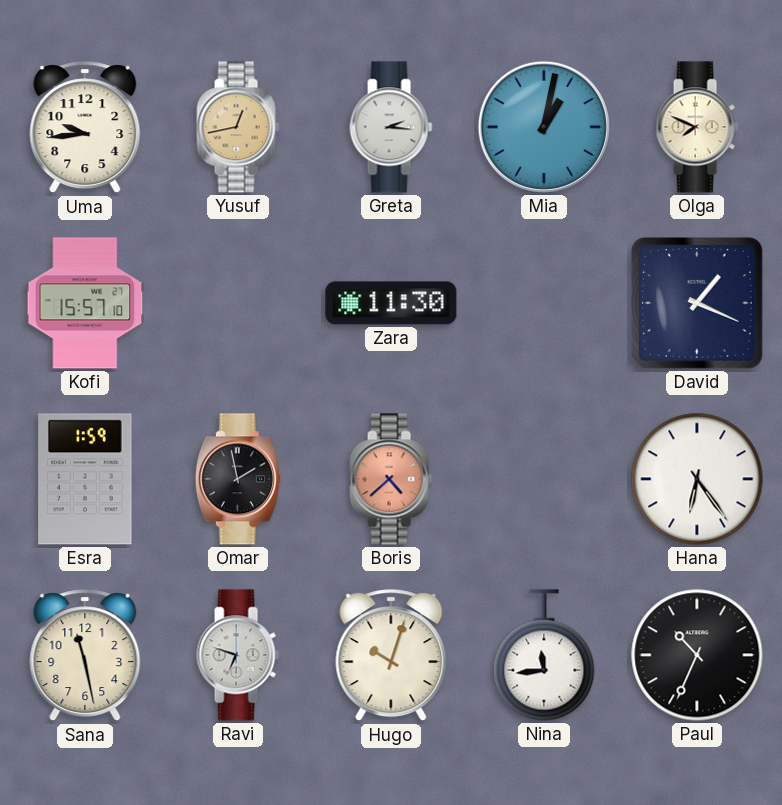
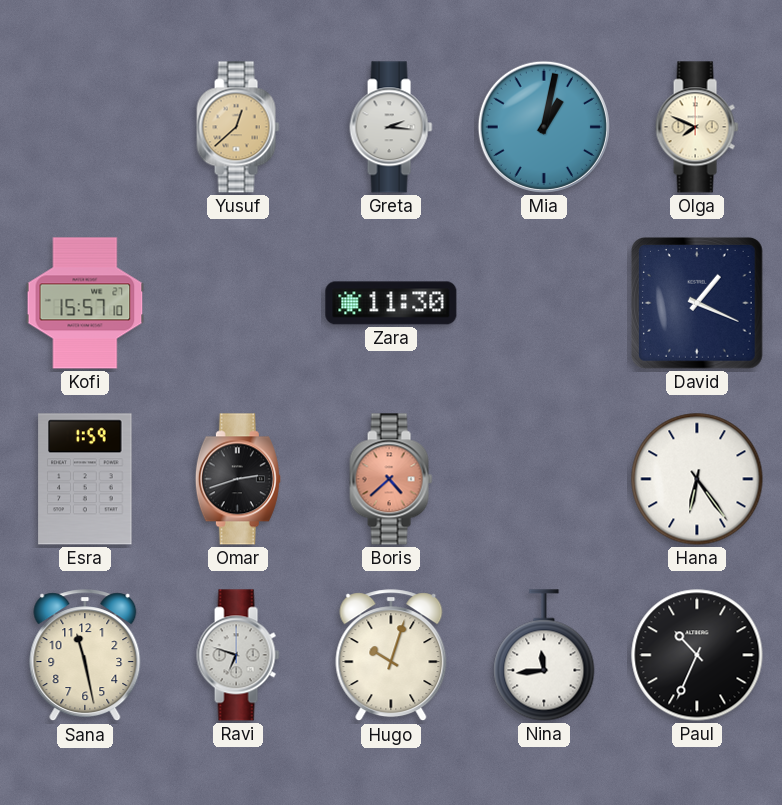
Uma: 9:44 -> none
Yusuf: 12:43 -> 12:38
Omar: 1:58 -> 2:42
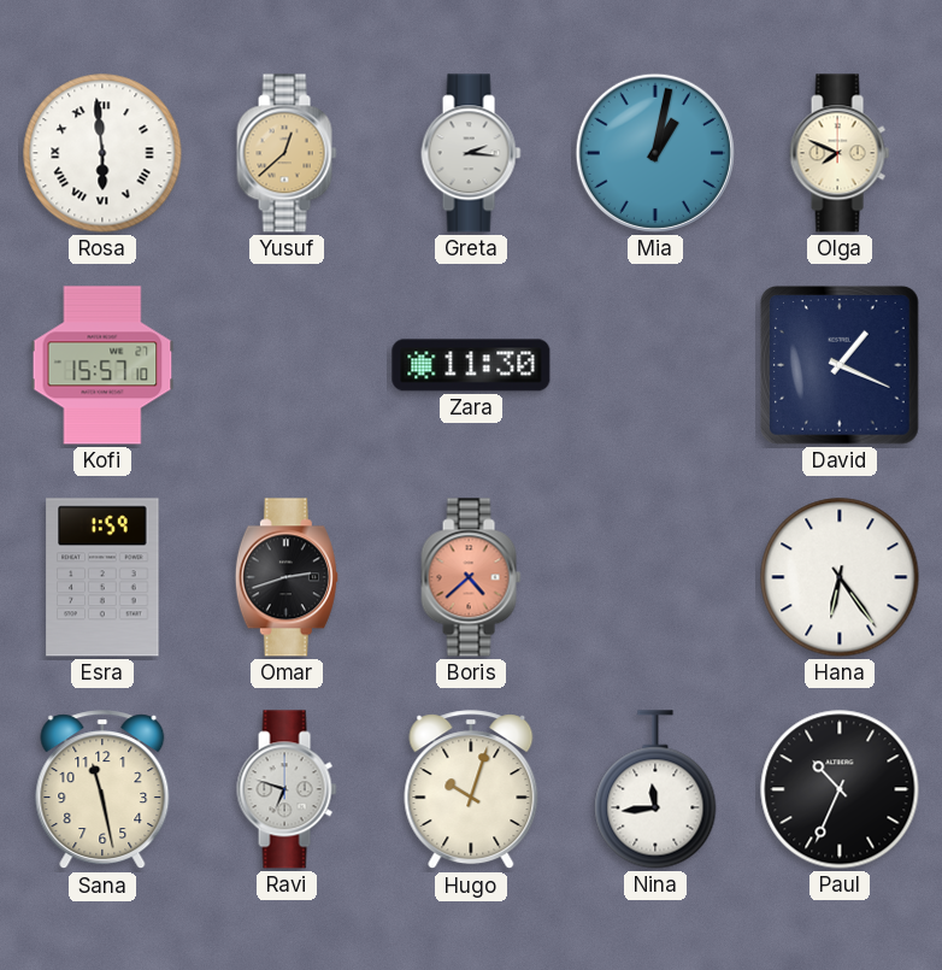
Rosa: none -> 5:59
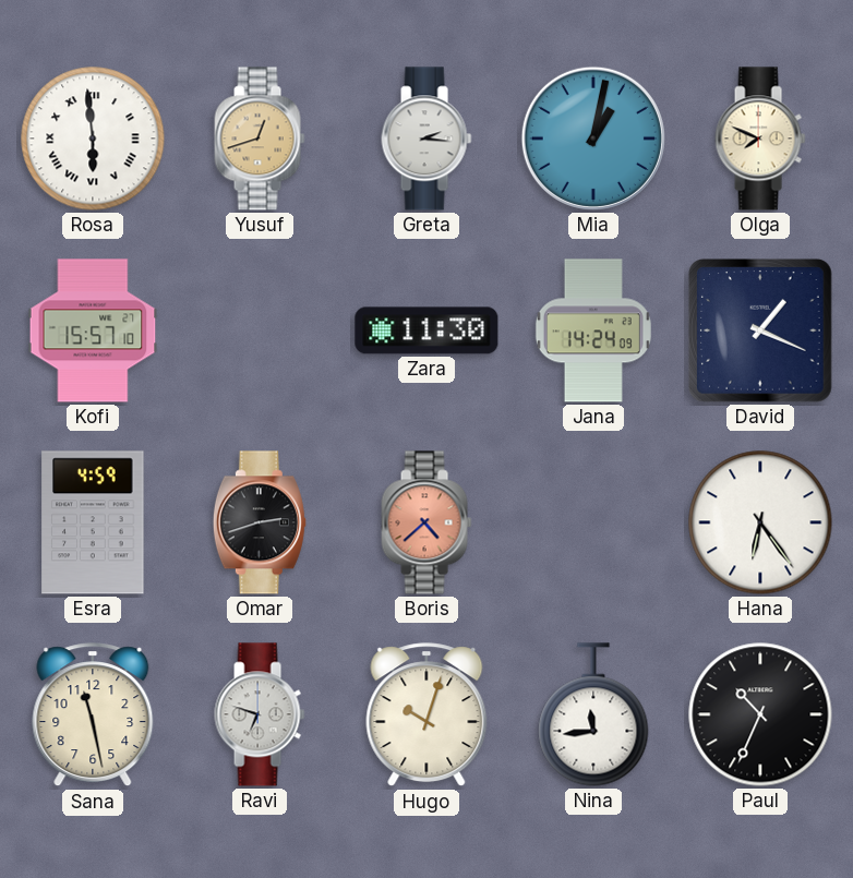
Yusuf: 12:38 -> 12:42
Jana: none -> 14:24
Esra: 1:59 -> 4:59
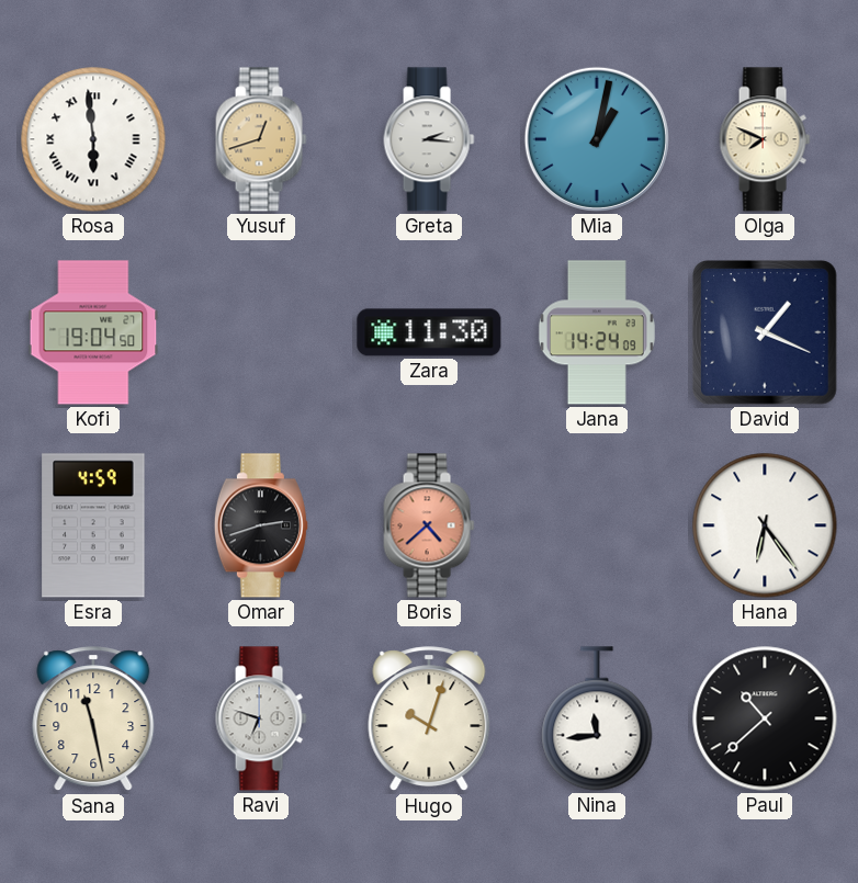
Kofi: 15:57 -> 19:04
Paul: 10:34 -> 10:38
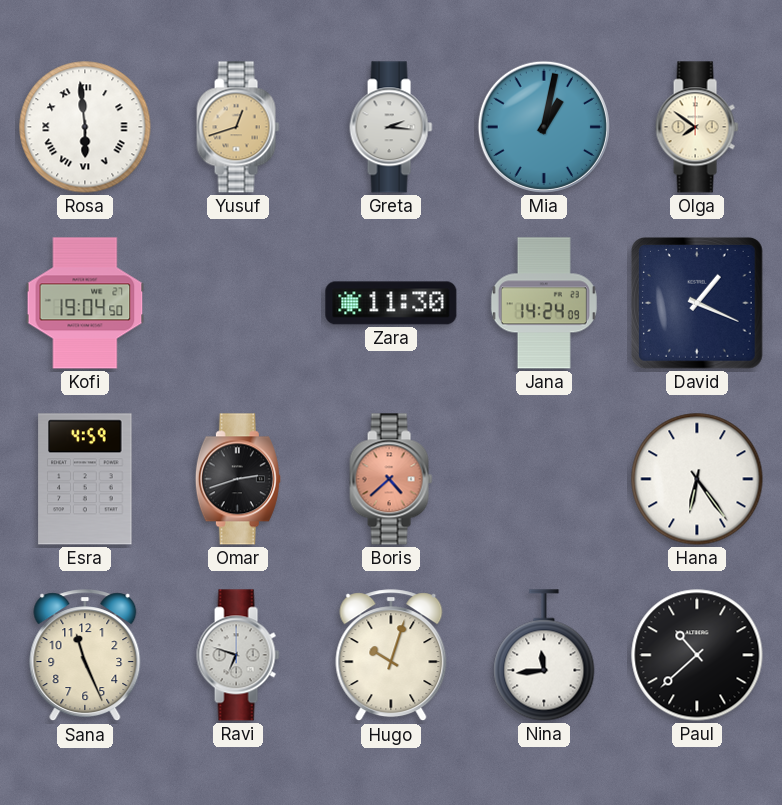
Olga: 7:49 -> 7:51
Sana: 11:28 -> 11:26
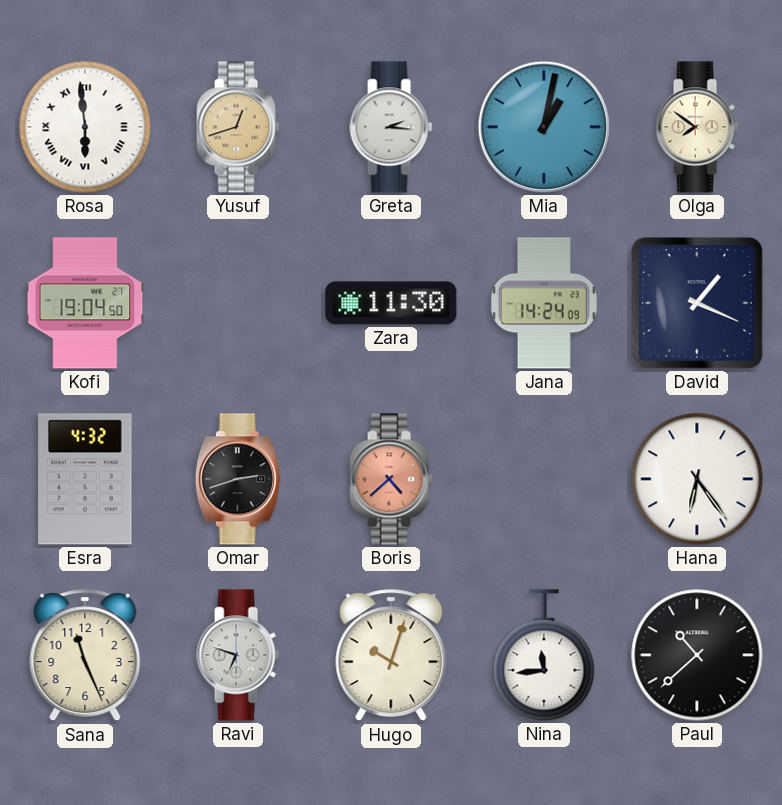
Esra: 4:59 -> 4:32
